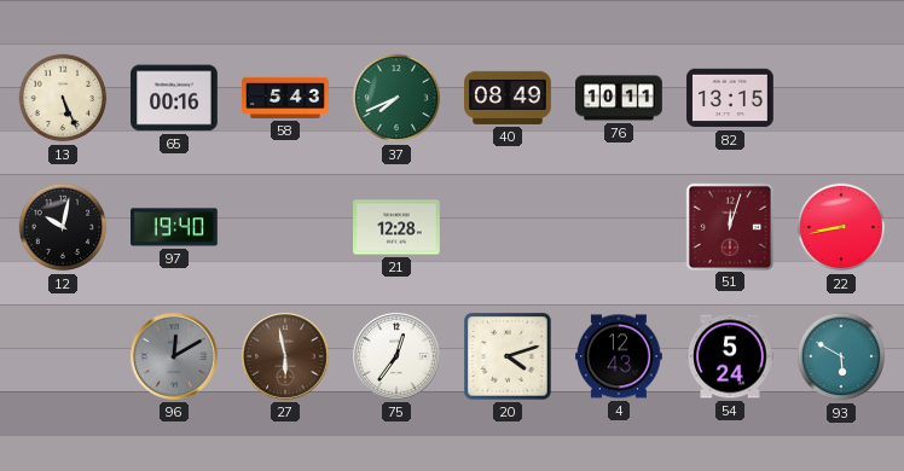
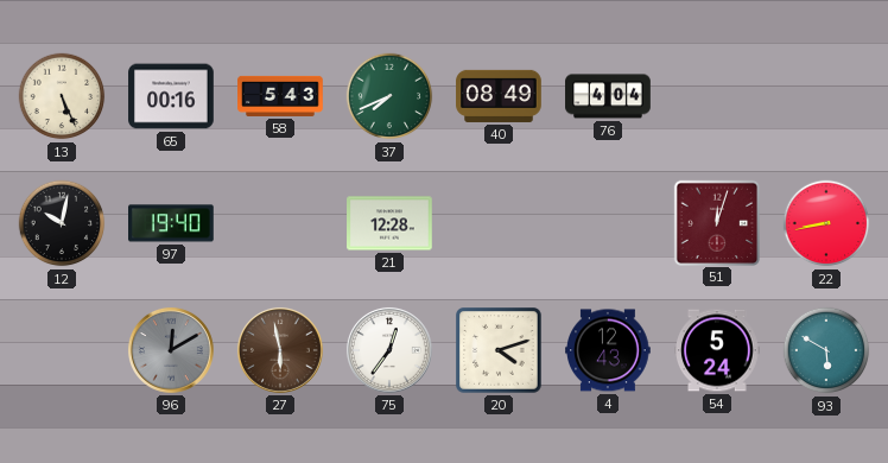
76: 10:11 -> 4:04
82: 13:15 -> none
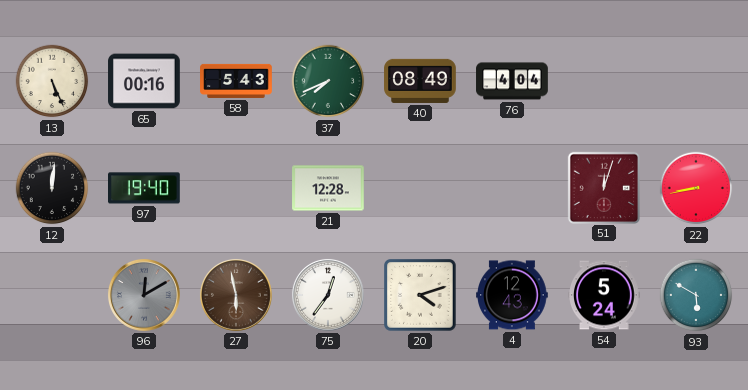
12: 10:02 -> 12:01
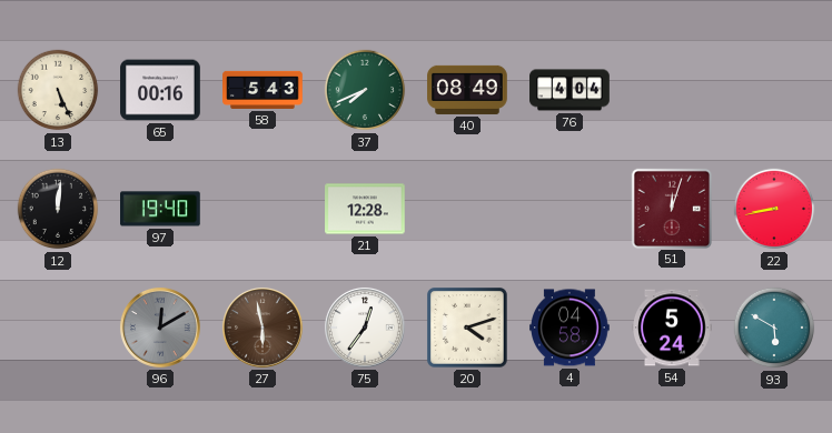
4: 12:43 -> 04:58
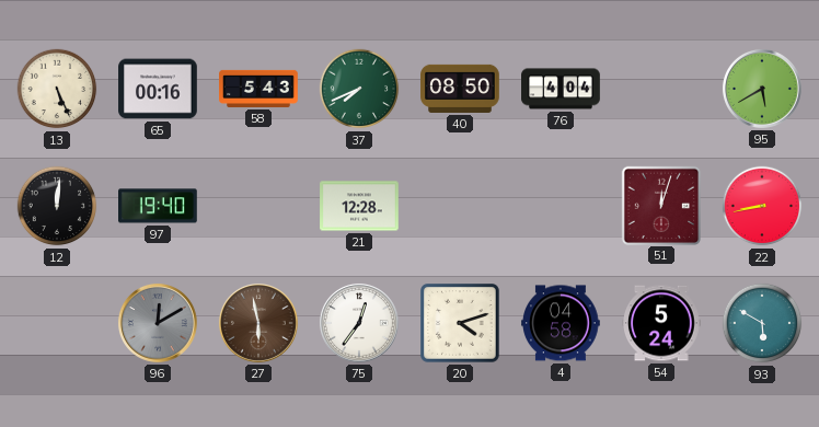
40: 08:49 -> 08:50
95: none -> 5:40
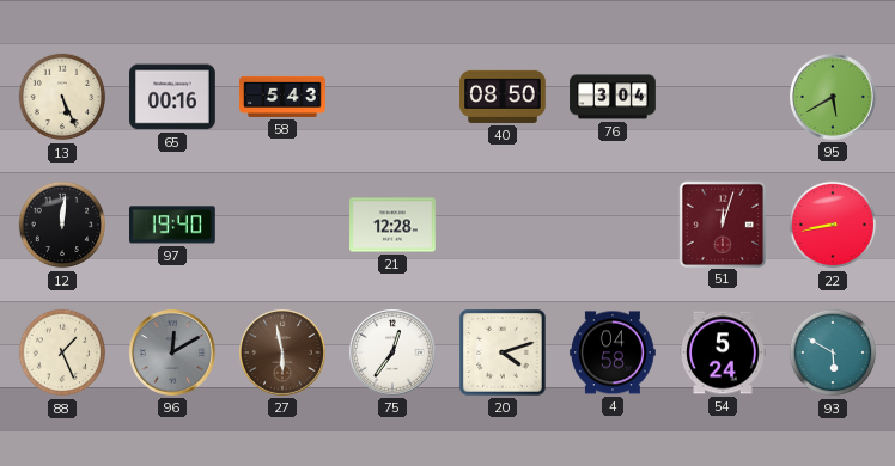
37: 7:41 -> none
76: 4:04 -> 3:04
88: none -> 1:26
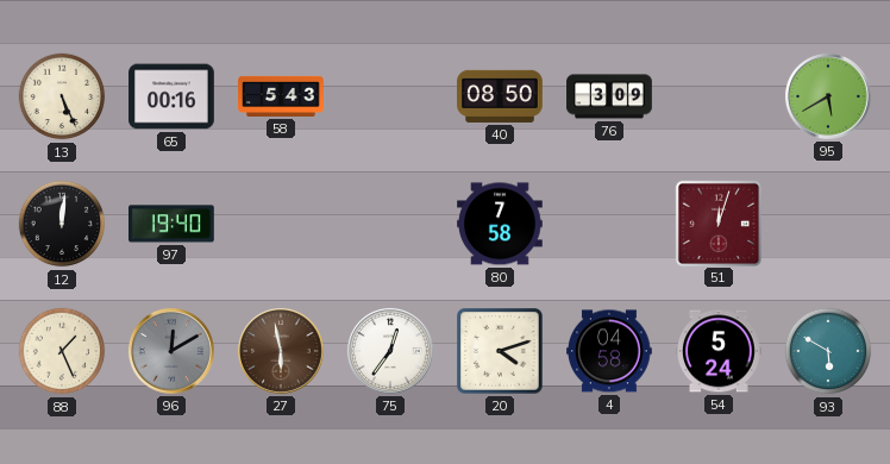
76: 3:04 -> 3:09
21: 12:28 -> none
80: none -> 7:58
22: 8:43 -> none
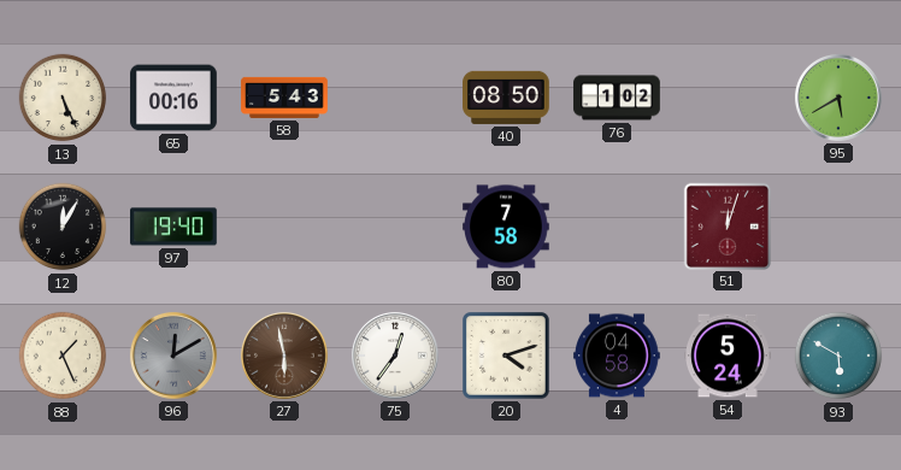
76: 3:09 -> 1:02
12: 12:01 -> 12:05
